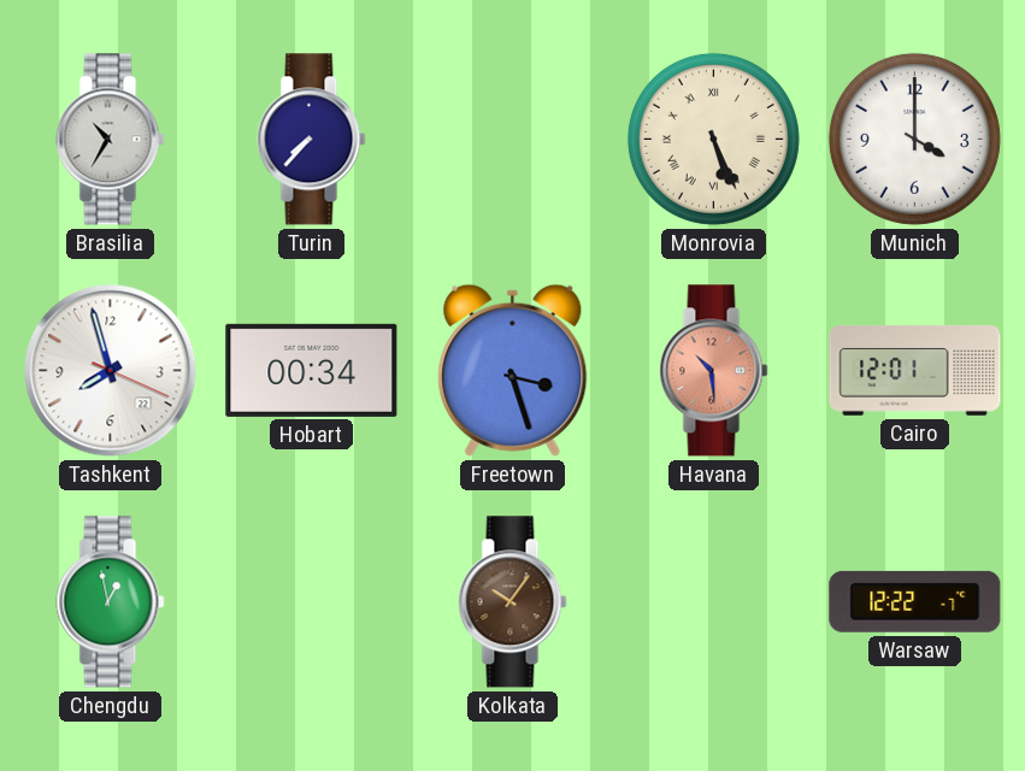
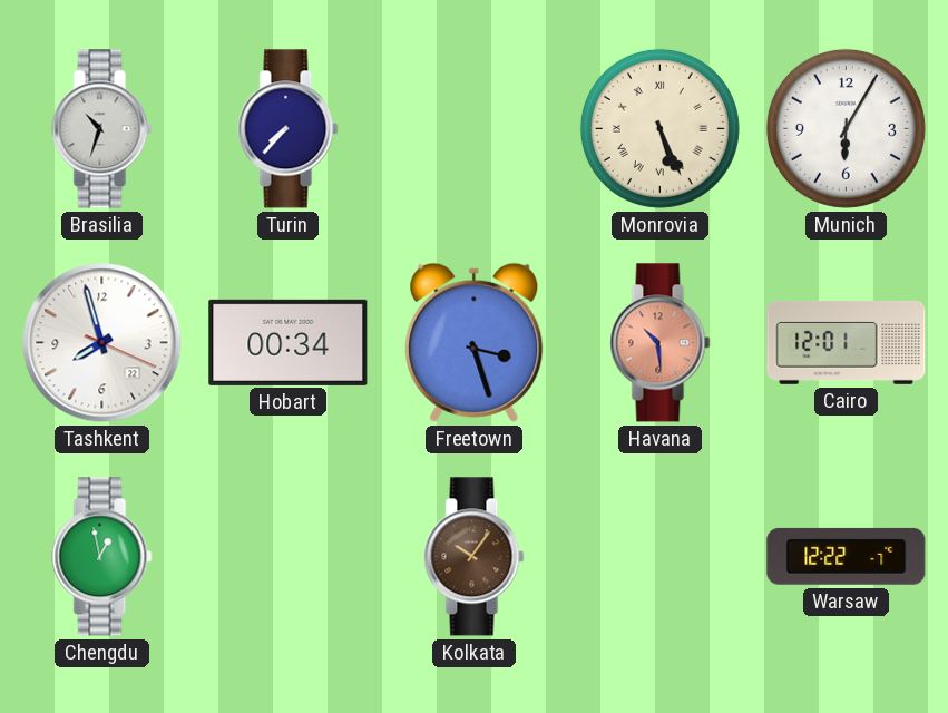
Brasilia: 10:35 -> 10:33
Munich: 4:00 -> 6:05
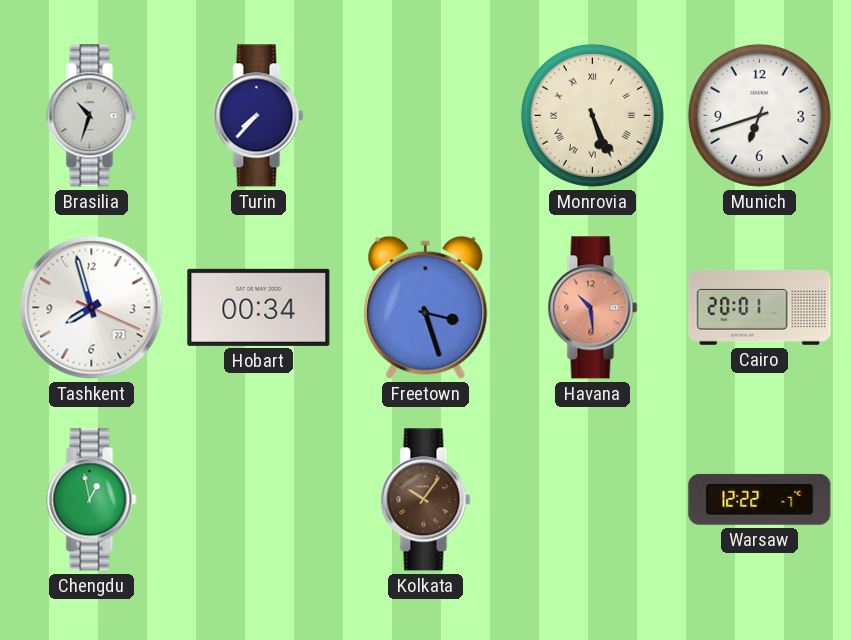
Munich: 6:05 -> 6:42
Cairo: 12:01 -> 20:01
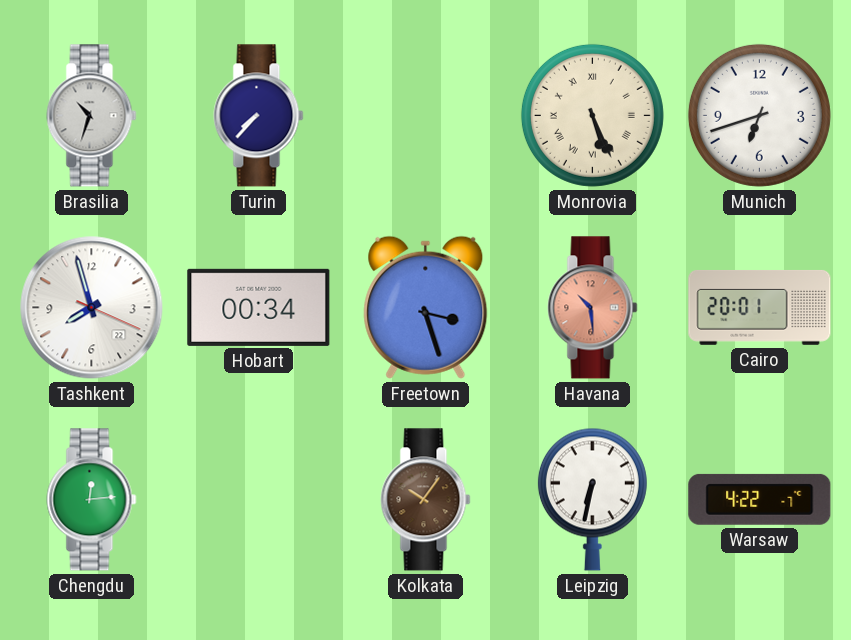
Chengdu: 12:58 -> 12:14
Leipzig: none -> 6:32
Warsaw: 12:22 -> 4:22
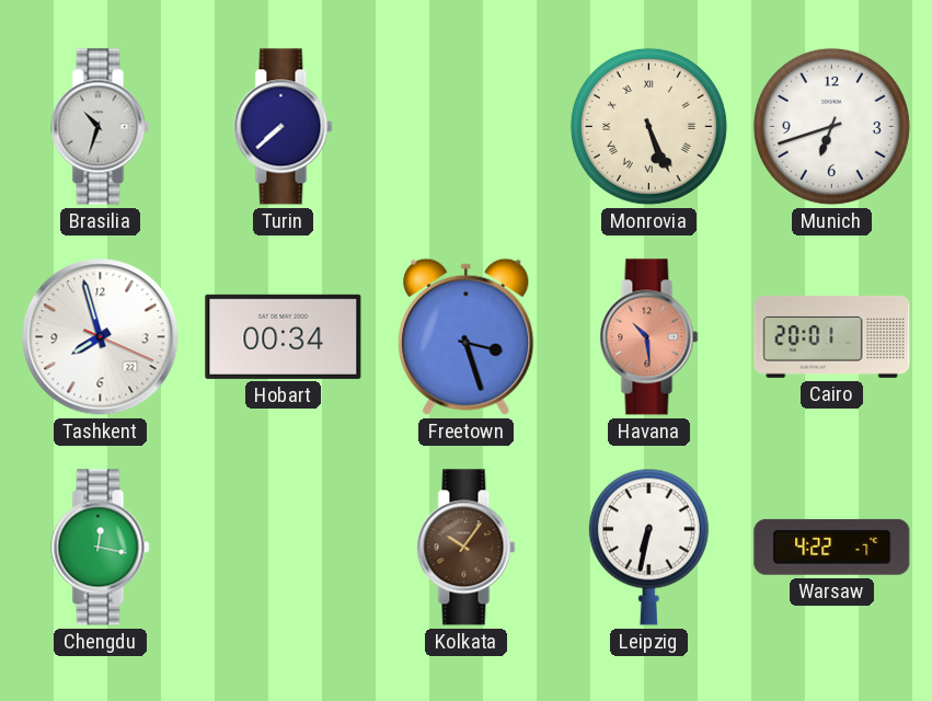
Turin: 7:37 -> 7:38
Chengdu: 12:14 -> 12:17
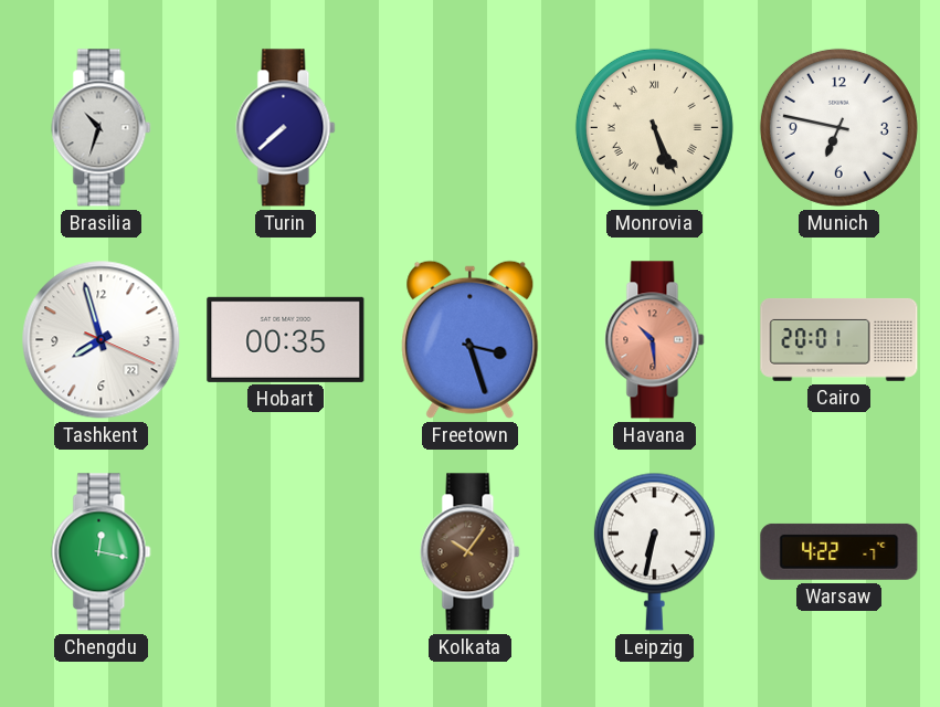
Munich: 6:42 -> 6:47
Hobart: 00:34 -> 00:35
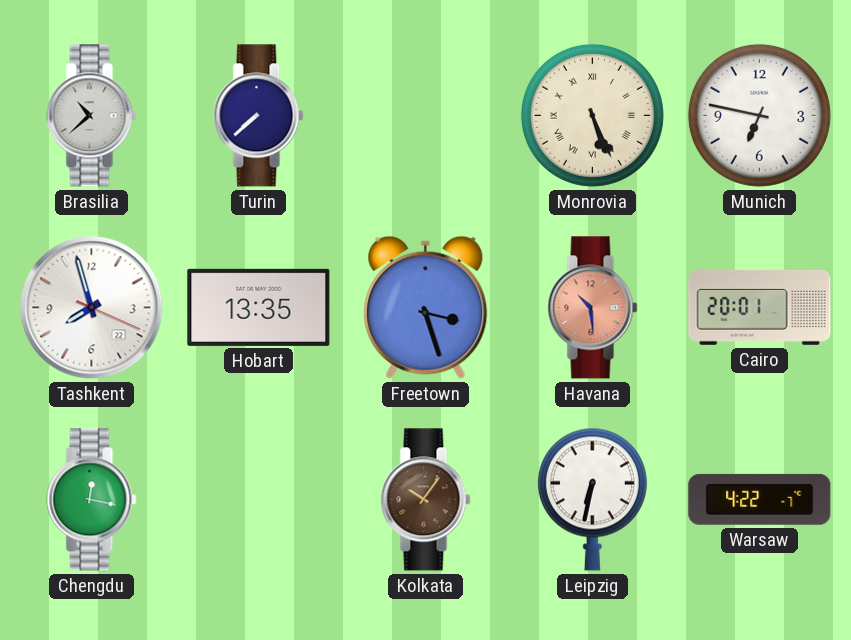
Brasilia: 10:33 -> 10:38
Hobart: 00:35 -> 13:35
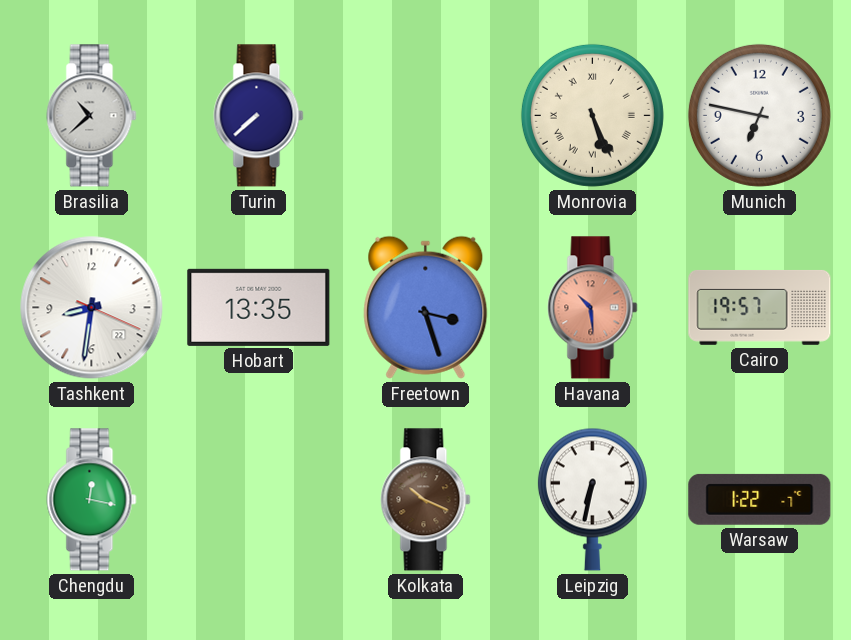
Tashkent: 7:57 -> 8:31
Cairo: 20:01 -> 19:57
Kolkata: 10:06 -> 10:19
Warsaw: 4:22 -> 1:22
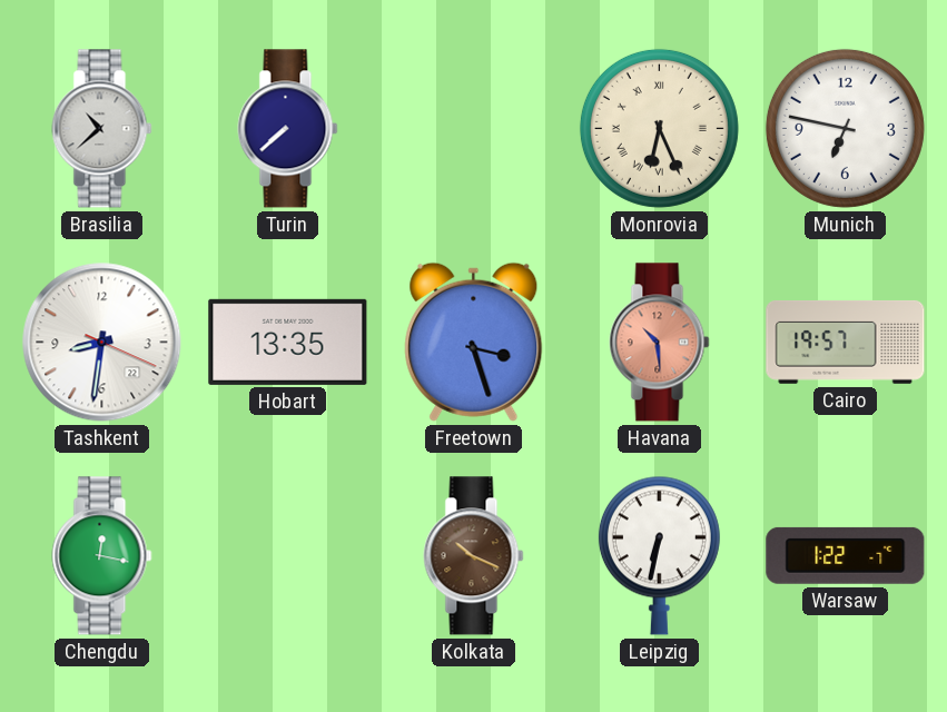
Monrovia: 5:26 -> 6:26
